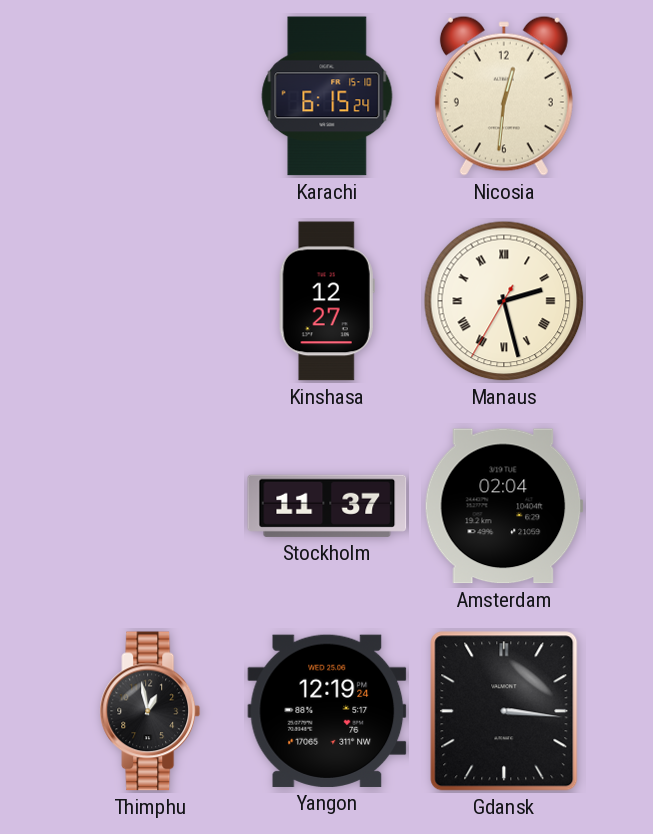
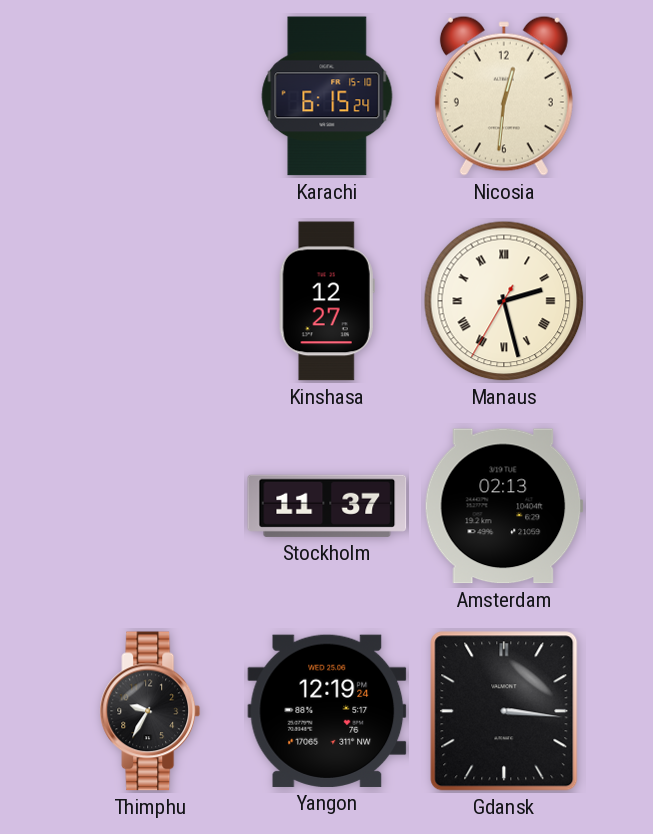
Amsterdam: 02:04 -> 02:13
Thimphu: 12:58 -> 9:35
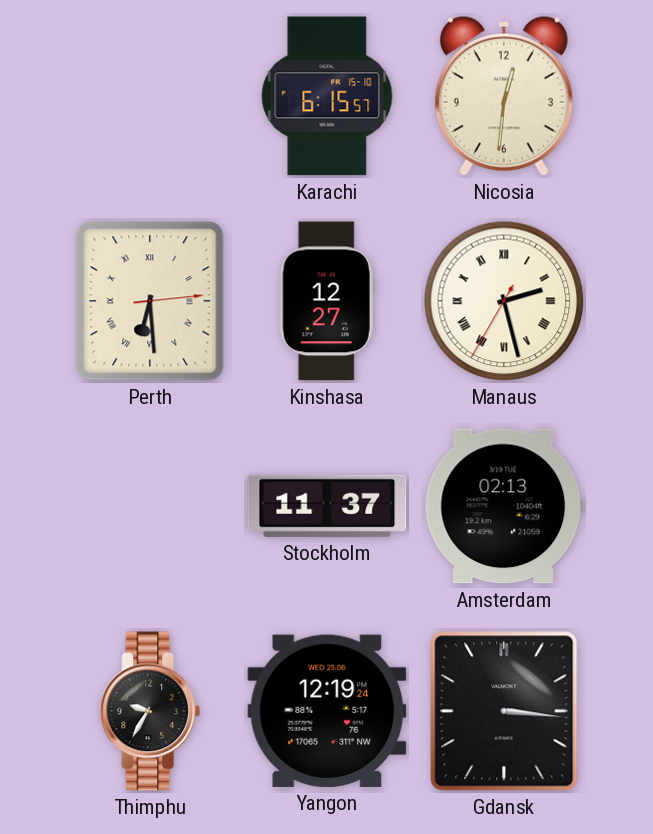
Karachi: 6:15:24 -> 6:15:57
Perth: none -> 6:29
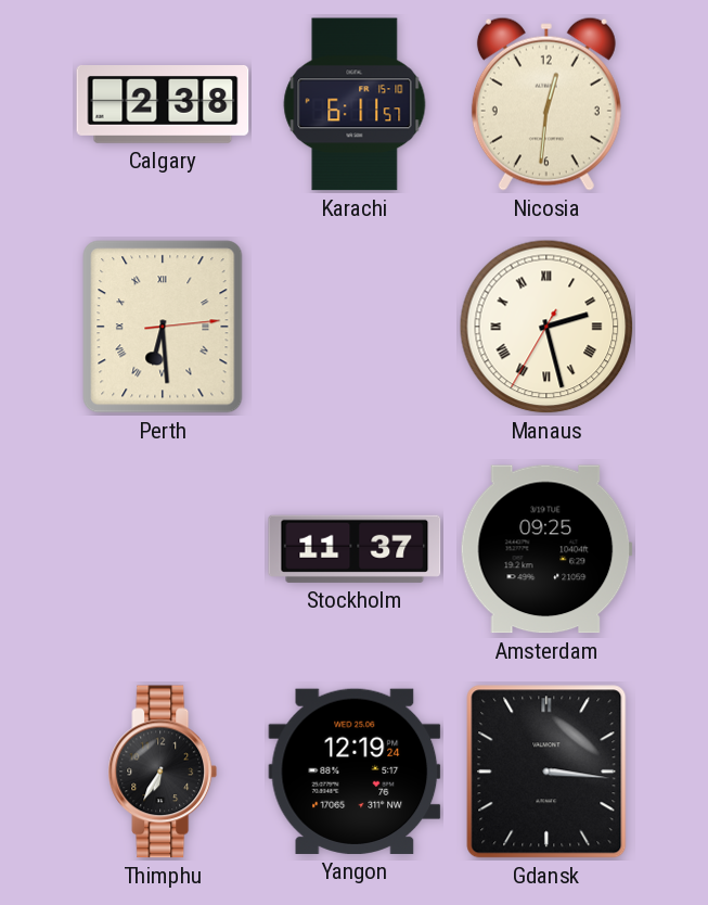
Calgary: none -> 2:38
Karachi: 6:15 -> 6:11
Kinshasa: 12:27 -> none
Amsterdam: 02:13 -> 09:25
Thimphu: 9:35 -> 6:35
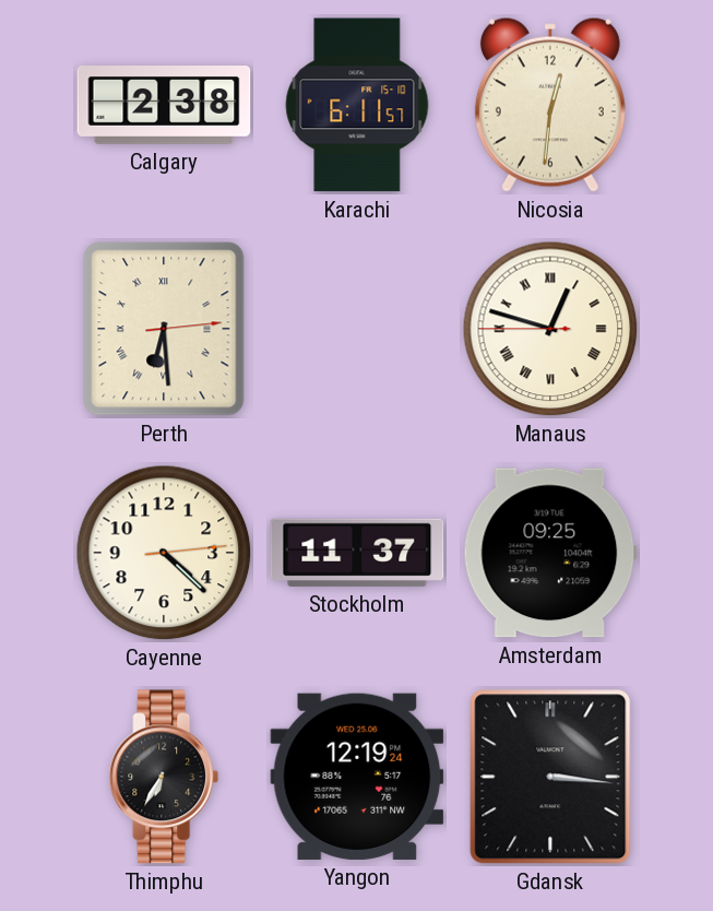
Manaus: 2:27 -> 12:47
Cayenne: none -> 4:22
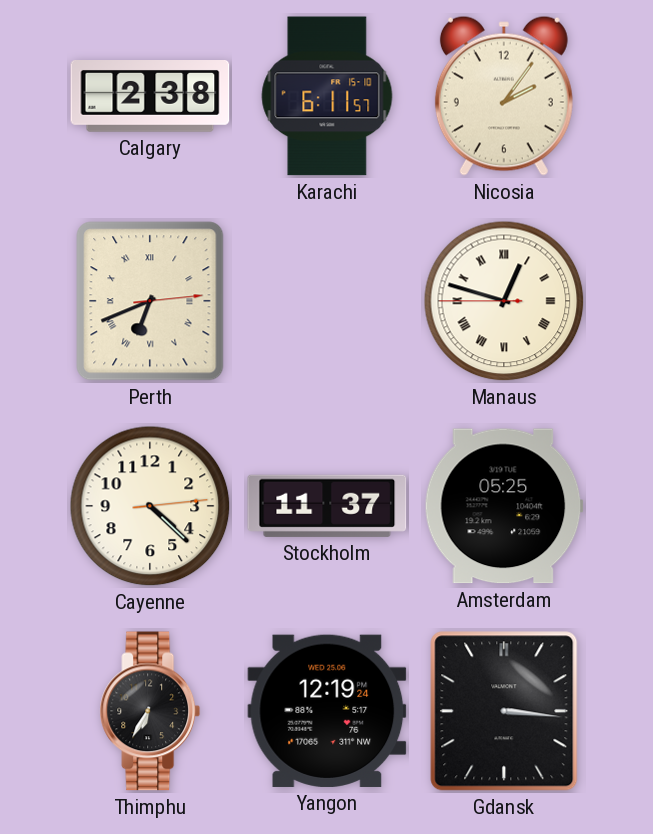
Nicosia: 12:31 -> 2:06
Perth: 6:29 -> 6:41
Amsterdam: 09:25 -> 05:25
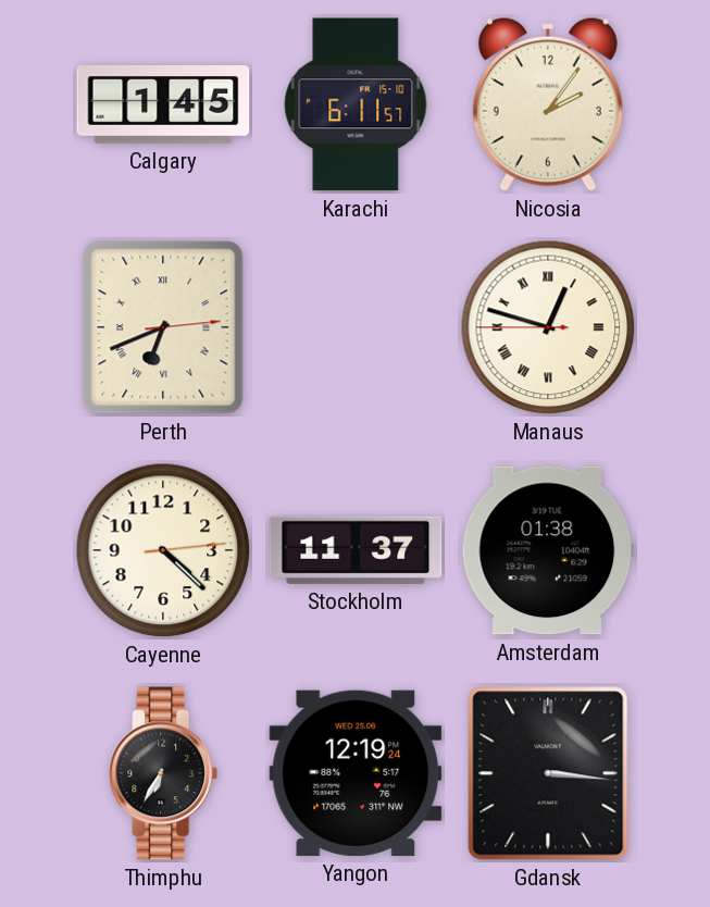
Calgary: 2:38 -> 1:45
Amsterdam: 05:25 -> 01:38
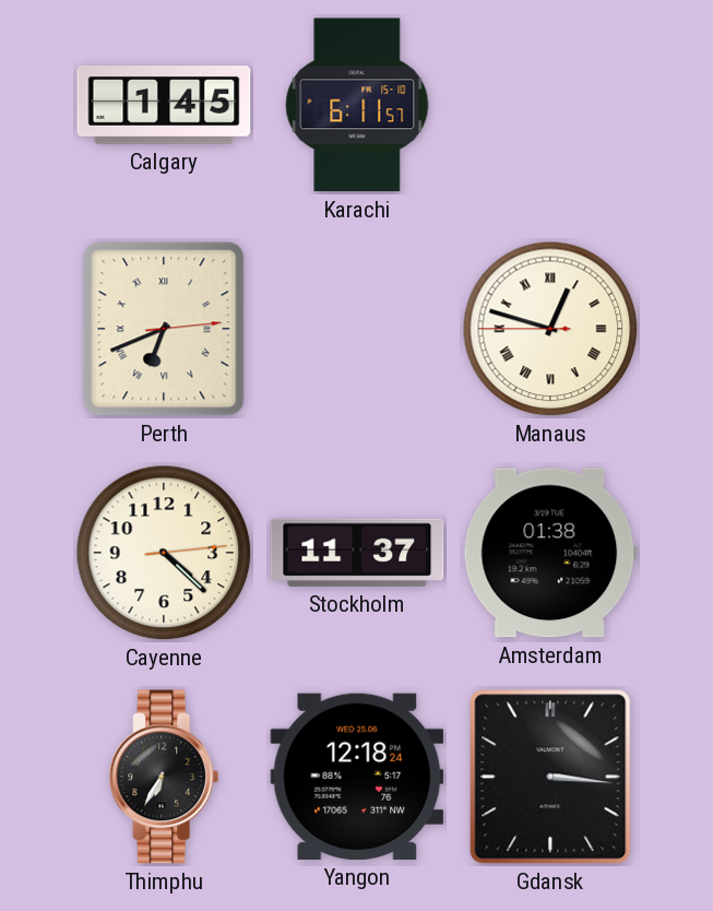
Nicosia: 2:06 -> none
Yangon: 12:19 -> 12:18
